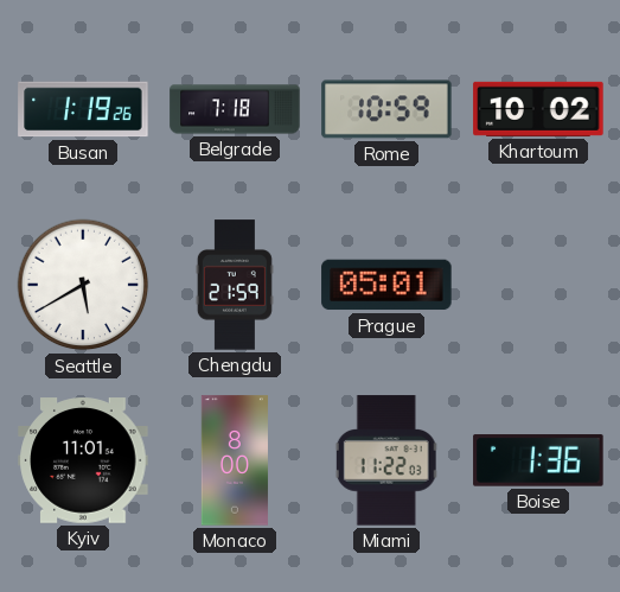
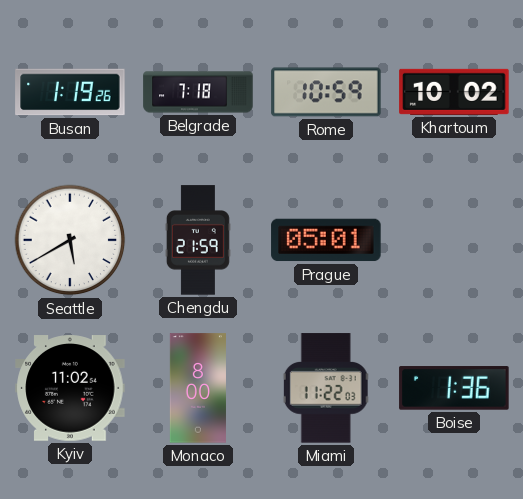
Kyiv: 11:01 -> 11:02
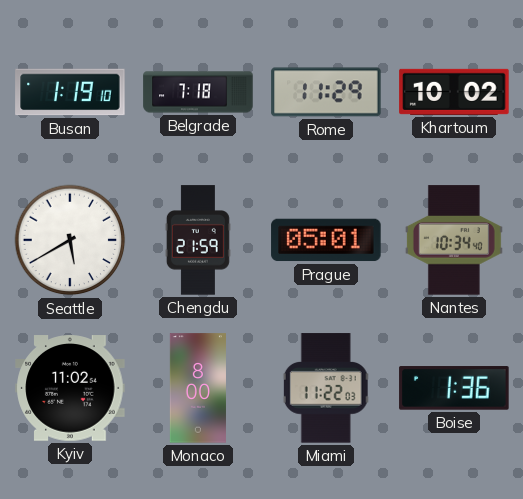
Busan: 1:19:26 -> 1:19:10
Rome: 10:59 -> 11:29
Nantes: none -> 10:34
